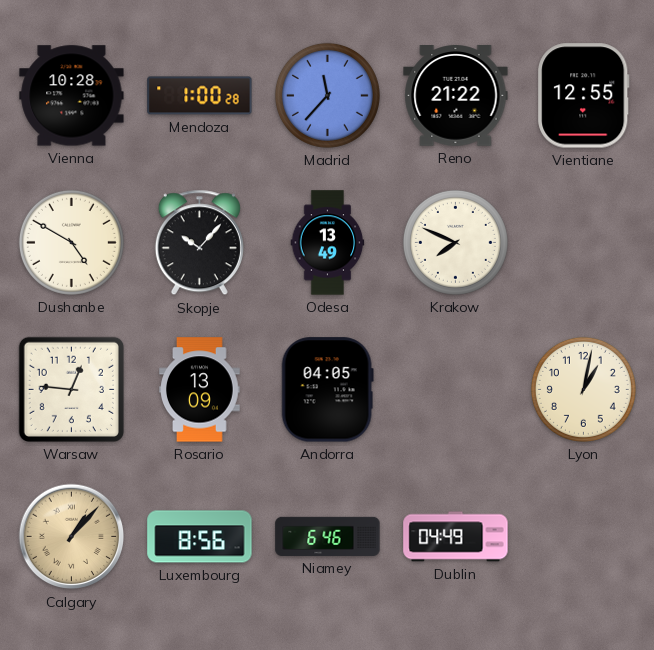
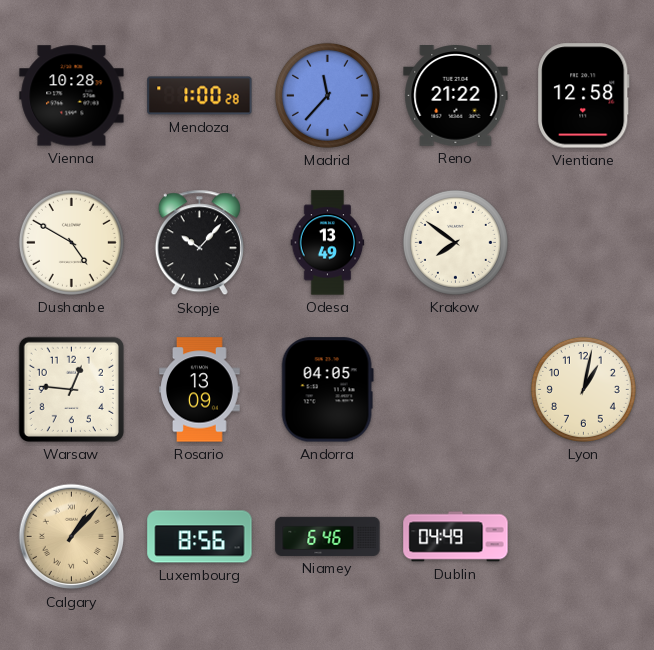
Vientiane: 12:55 -> 12:58
Krakow: 7:49 -> 7:51
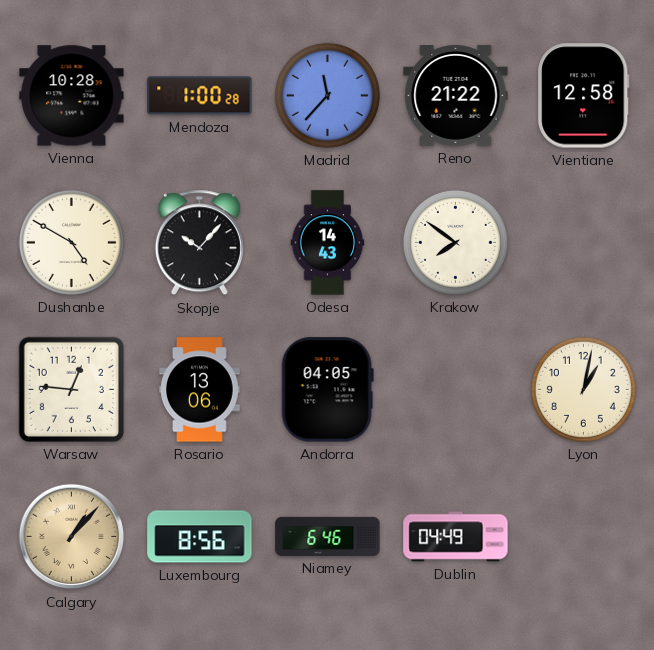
Odesa: 13:49 -> 14:43
Rosario: 13:09 -> 13:06
